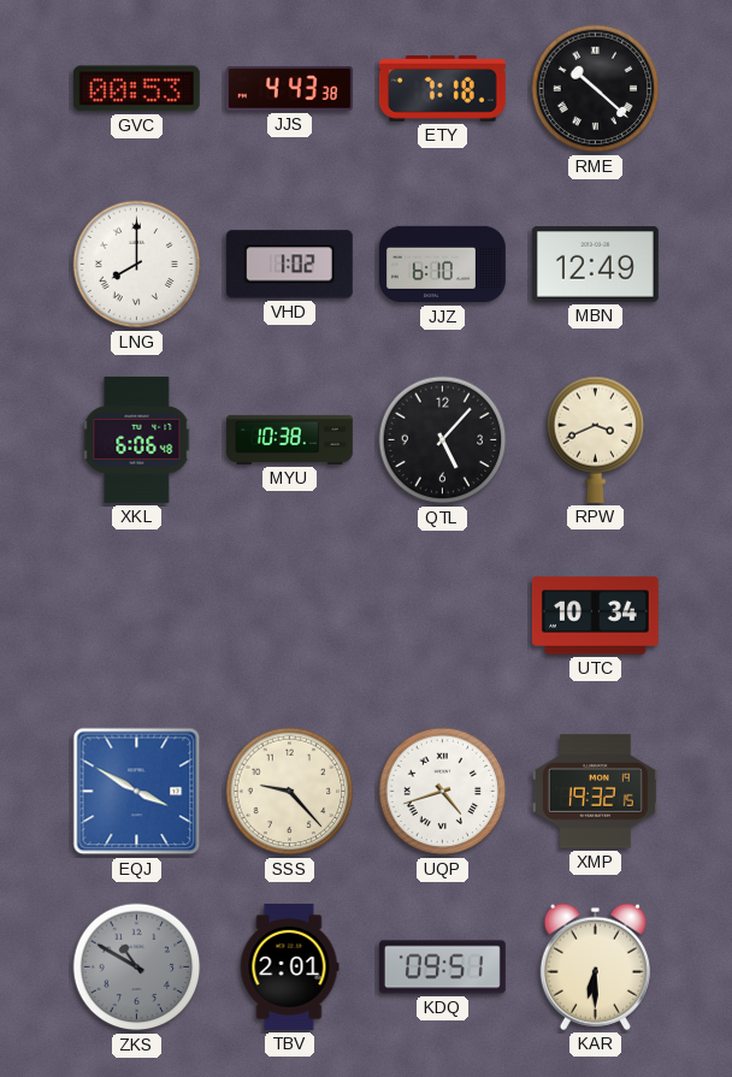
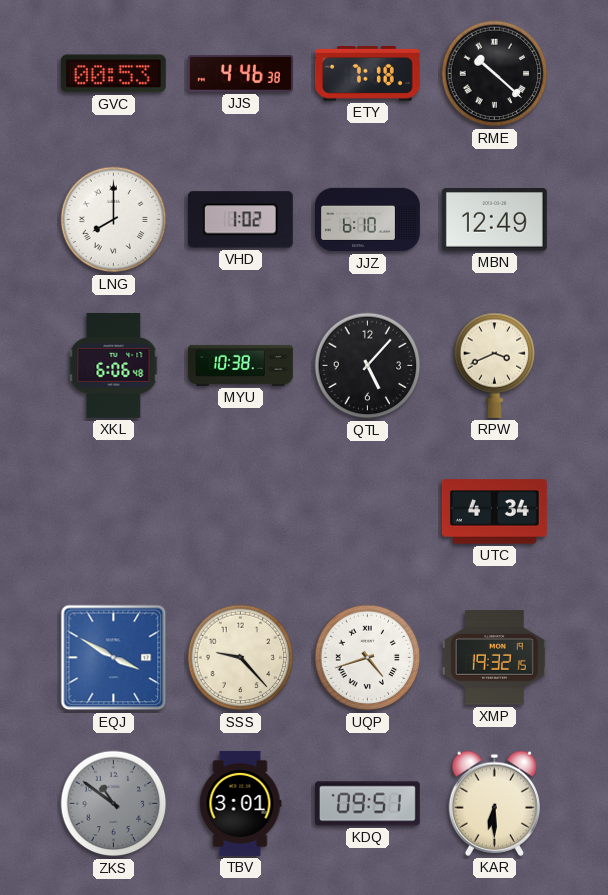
JJS: 4:43 -> 4:46
UTC: 10:34 -> 4:34
ZKS: 10:50 -> 10:51
TBV: 2:01 -> 3:01
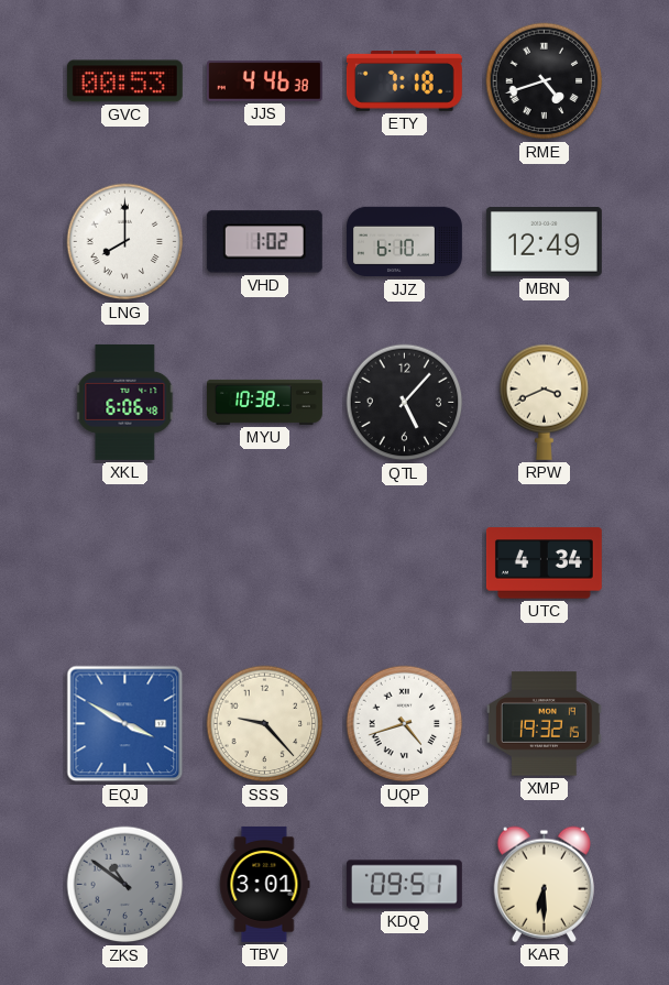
RME: 10:22 -> 4:42
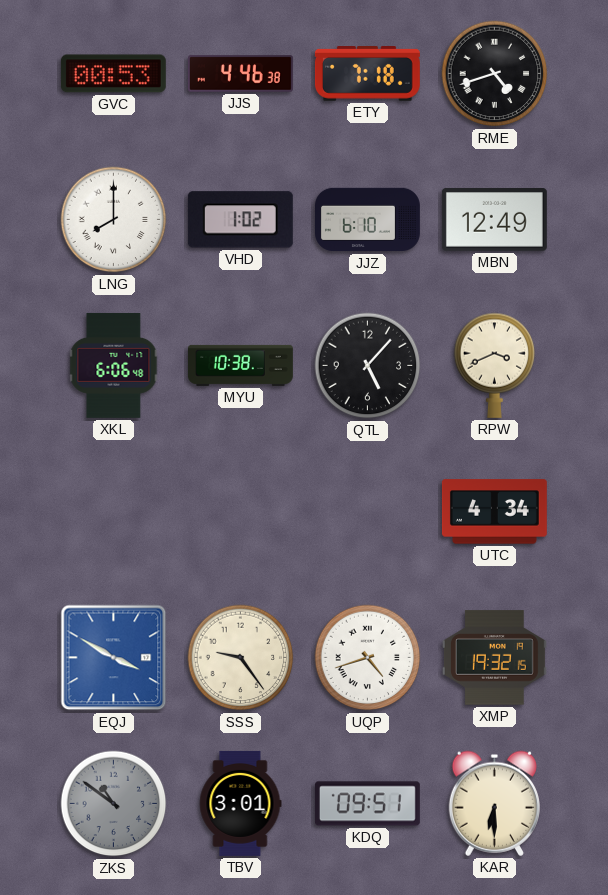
SSS: 9:23 -> 9:24
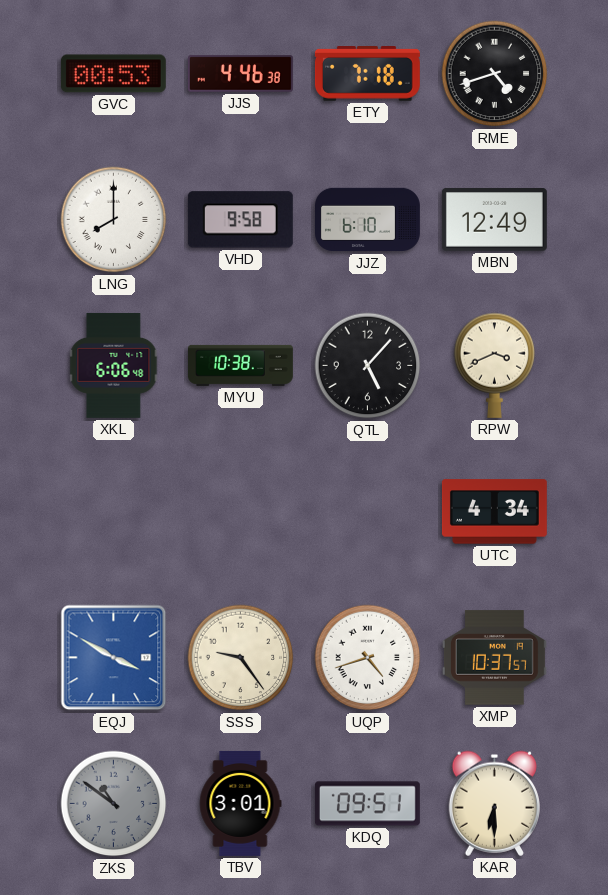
VHD: 1:02 -> 9:58
XMP: 19:32 -> 10:37
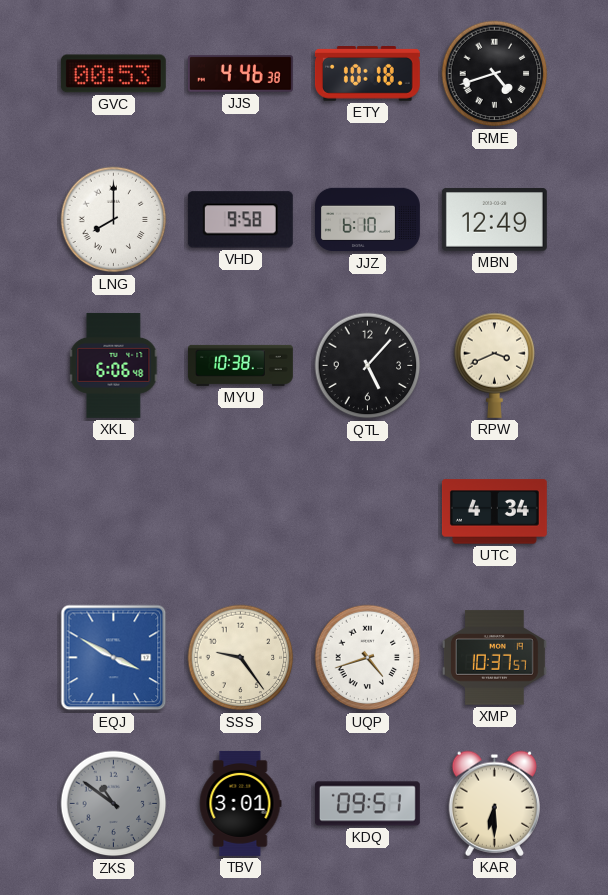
ETY: 7:18 -> 10:18
